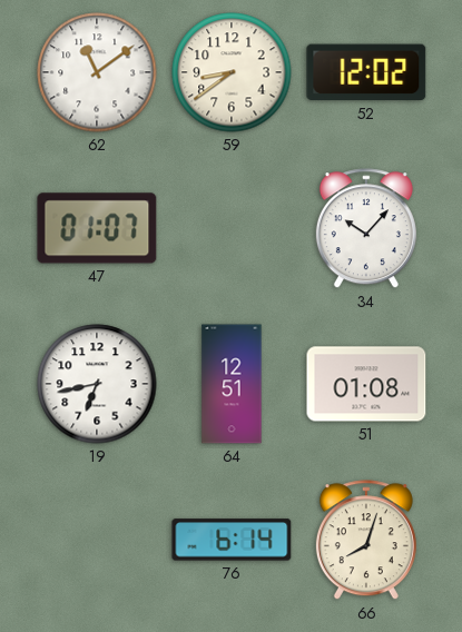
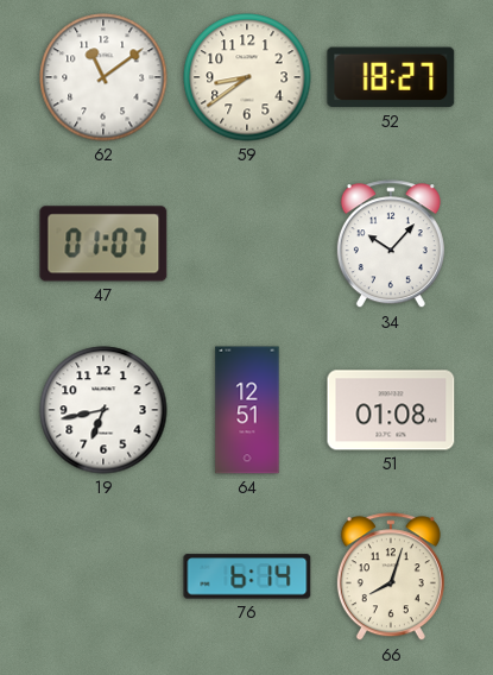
52: 12:02 -> 18:27
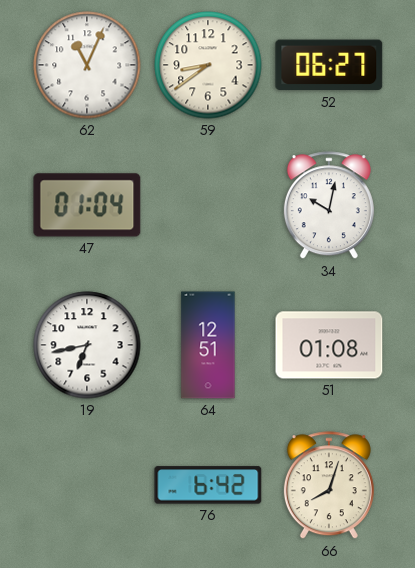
62: 11:09 -> 11:04
52: 18:27 -> 06:27
47: 01:07 -> 01:04
34: 10:07 -> 10:02
76: 6:14 -> 6:42
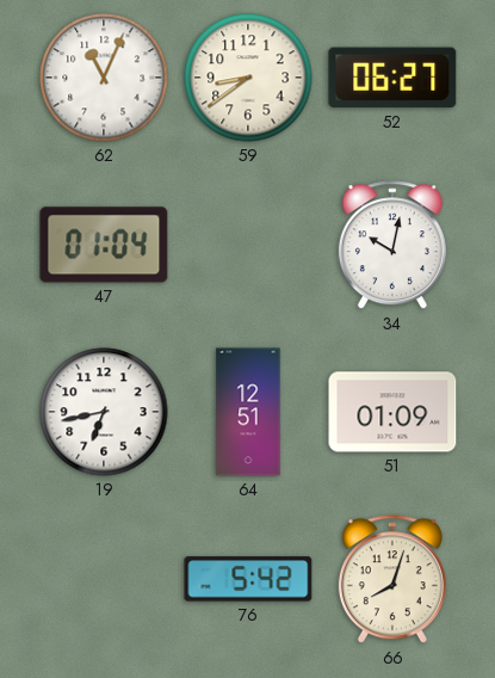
51: 01:08 -> 01:09
76: 6:42 -> 5:42
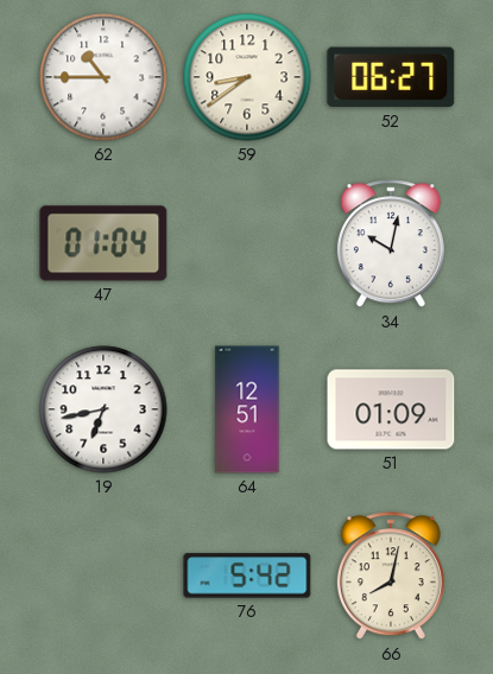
62: 11:04 -> 10:45
66: 8:03 -> 8:02
